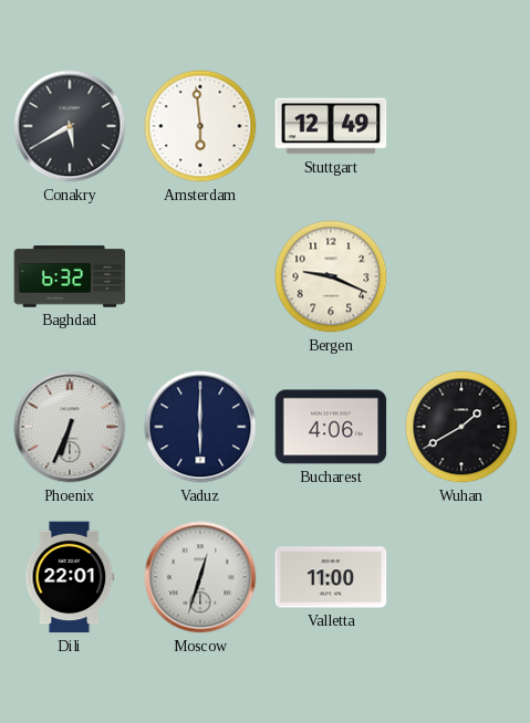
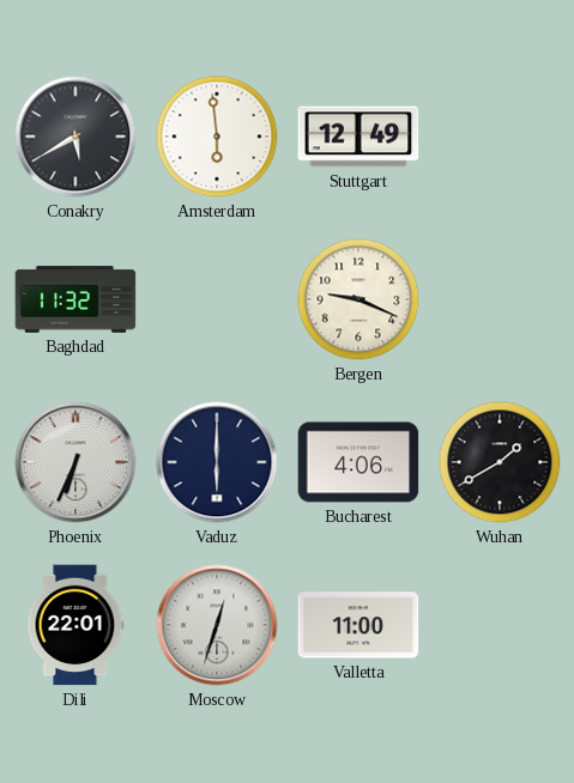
Baghdad: 6:32 -> 11:32
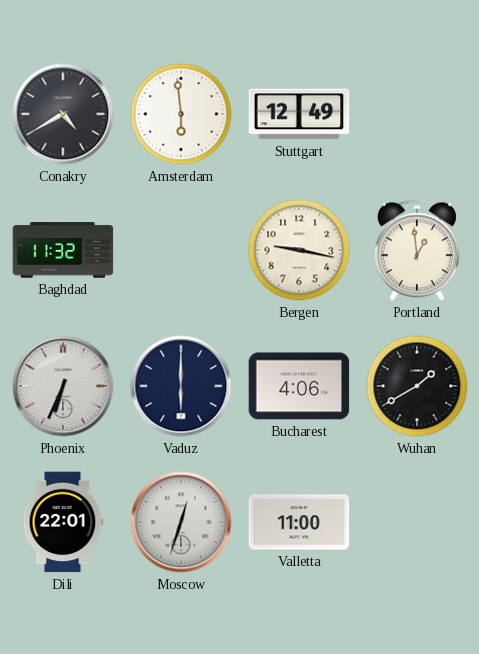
Conakry: 5:40 -> 4:40
Bergen: 9:19 -> 9:17
Portland: none -> 12:59
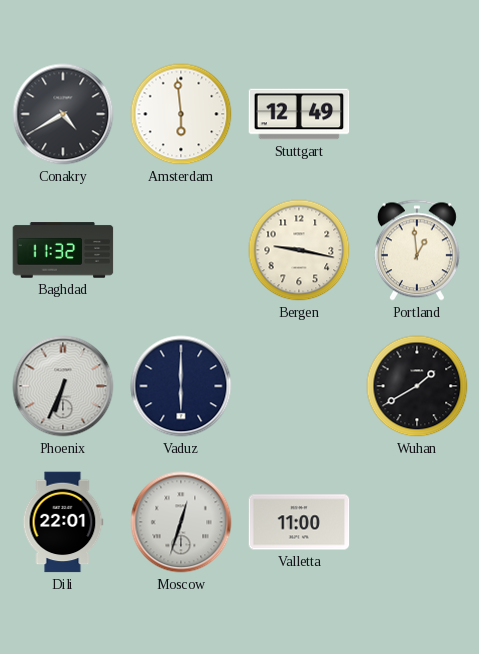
Bucharest: 4:06 -> none
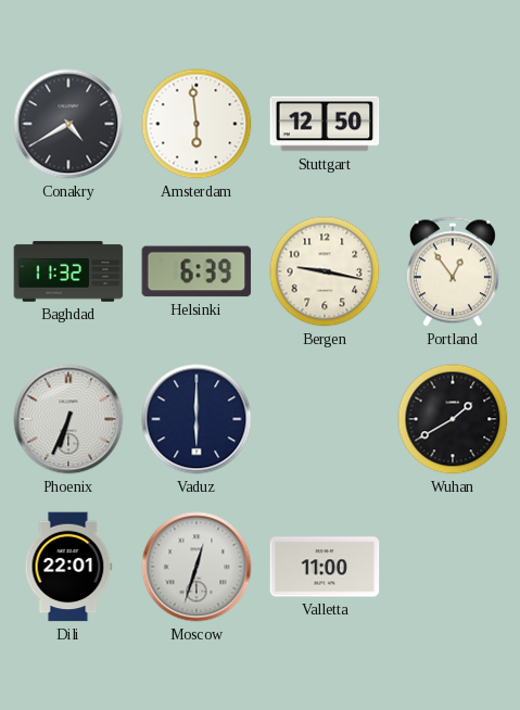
Stuttgart: 12:49 -> 12:50
Helsinki: none -> 6:39
Portland: 12:59 -> 12:54
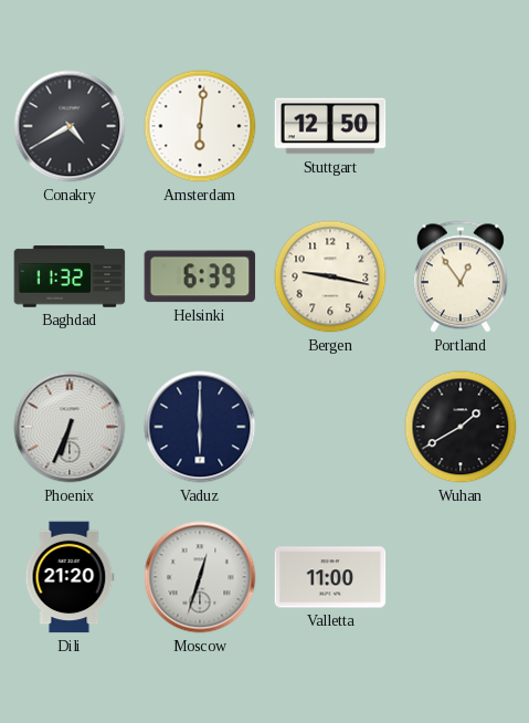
Amsterdam: 5:59 -> 6:01
Dili: 22:01 -> 21:20
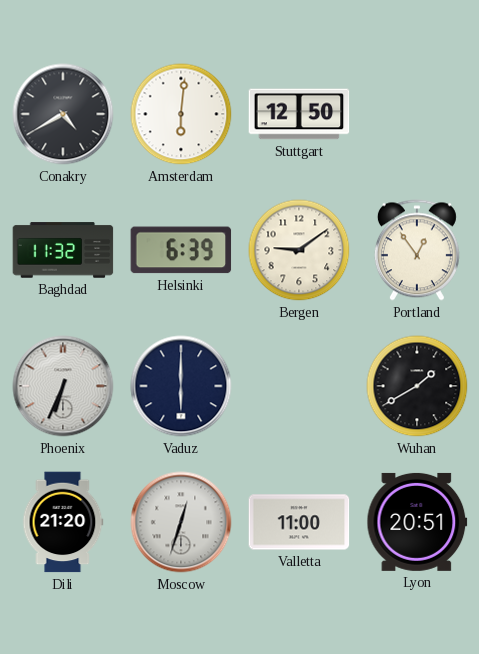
Bergen: 9:17 -> 9:09
Lyon: none -> 20:51
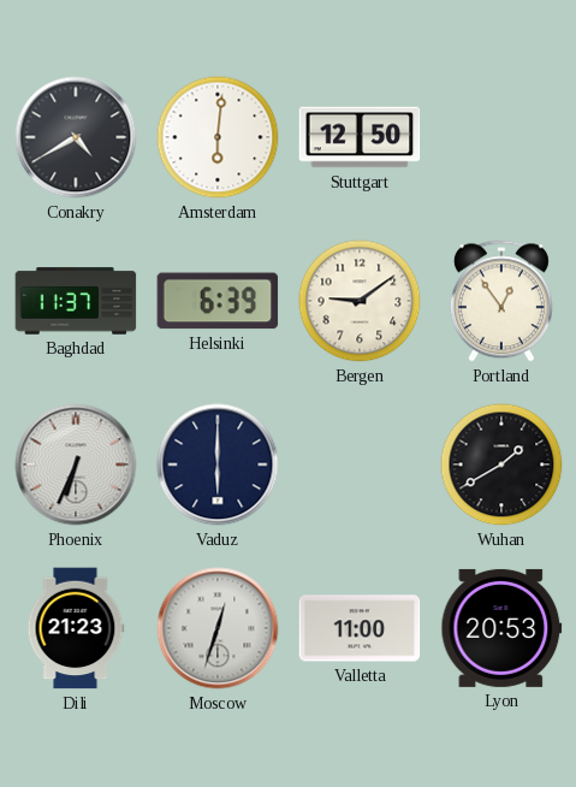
Baghdad: 11:32 -> 11:37
Dili: 21:20 -> 21:23
Lyon: 20:51 -> 20:53
